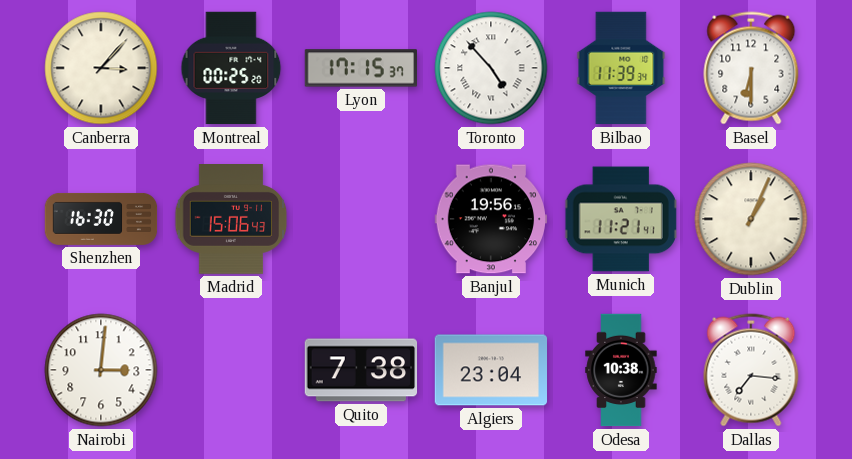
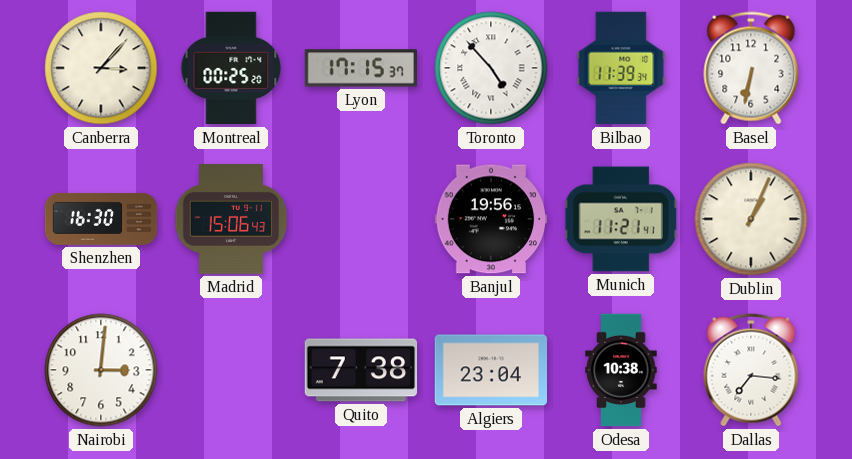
Basel: 6:30 -> 6:32
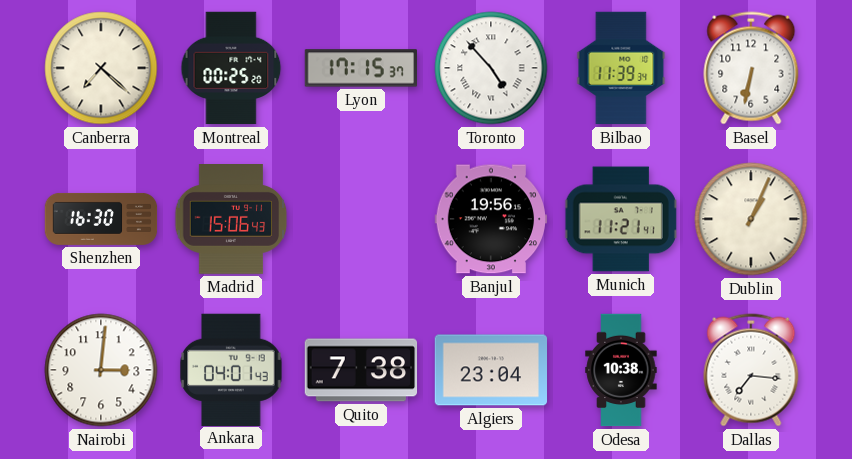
Canberra: 3:07 -> 7:22
Ankara: none -> 04:01
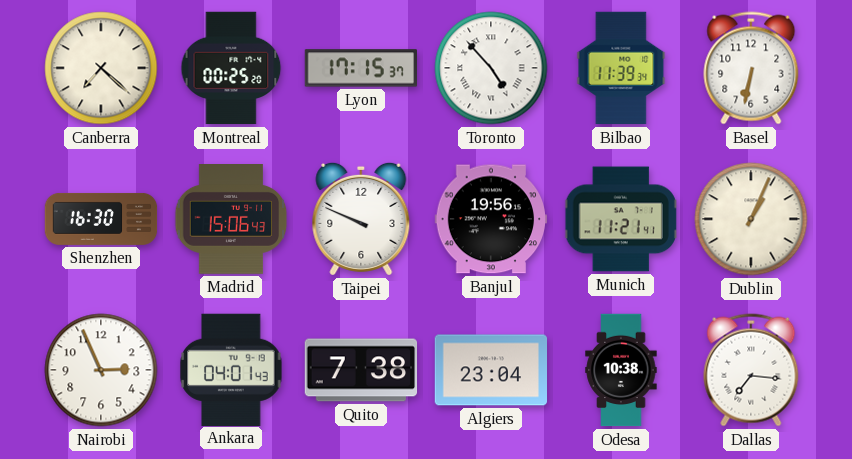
Taipei: none -> 9:49
Nairobi: 3:01 -> 2:56
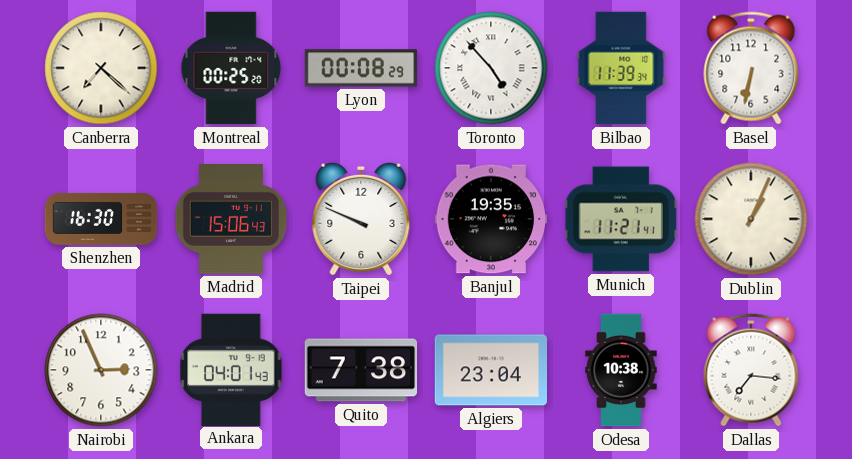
Lyon: 17:15 -> 00:08
Banjul: 19:56 -> 19:35
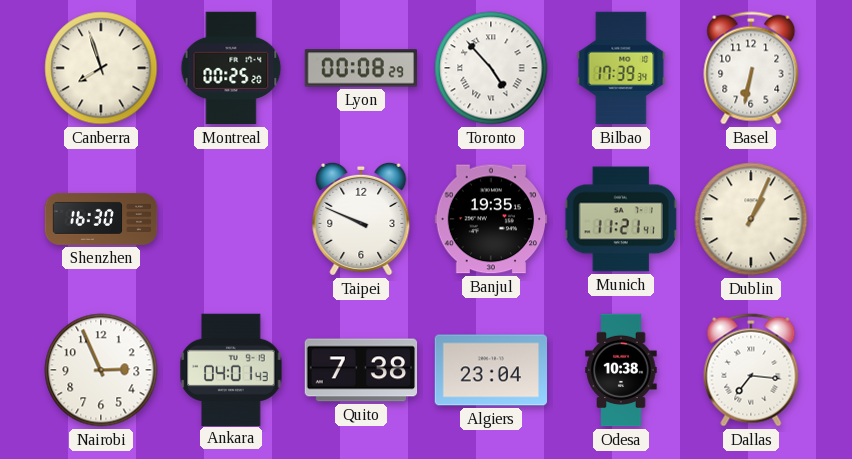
Canberra: 7:22 -> 7:57
Bilbao: 11:39 -> 17:39
Madrid: 15:06 -> none
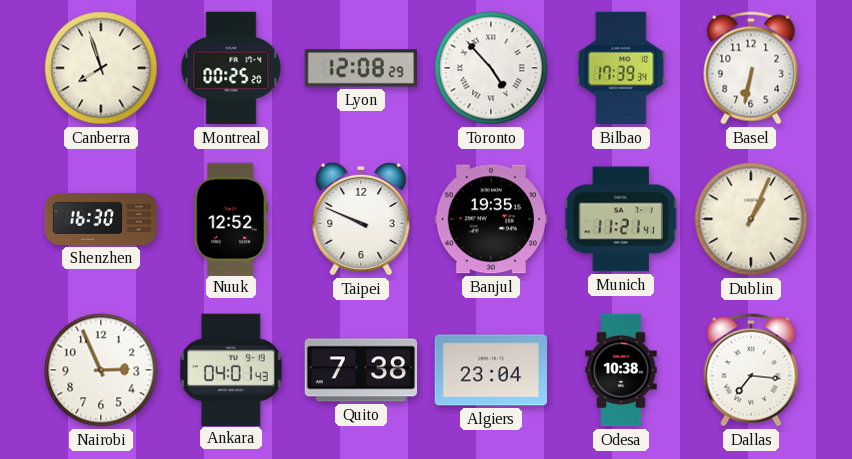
Lyon: 00:08 -> 12:08
Nuuk: none -> 12:52
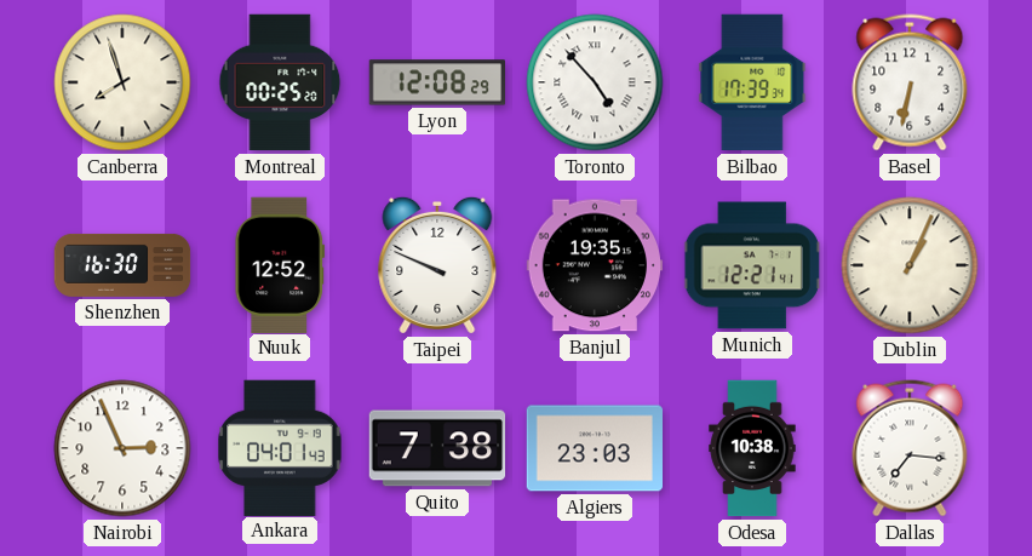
Munich: 11:21 -> 12:21
Algiers: 23:04 -> 23:03
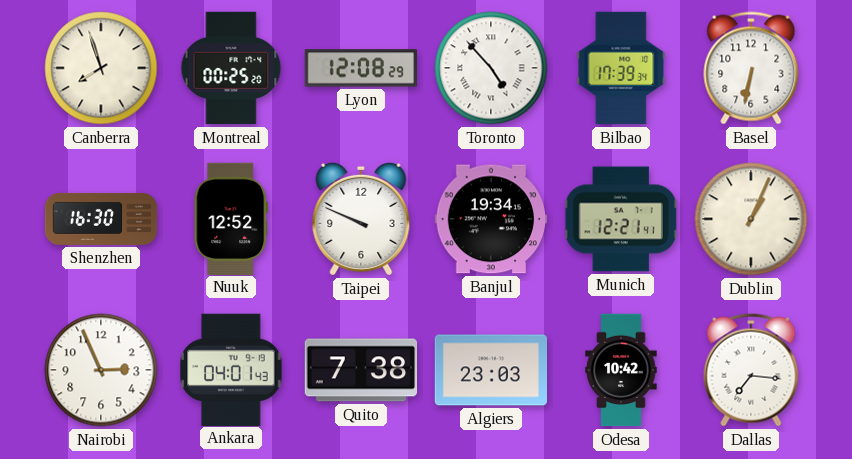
Banjul: 19:35 -> 19:34
Odesa: 10:38 -> 10:42
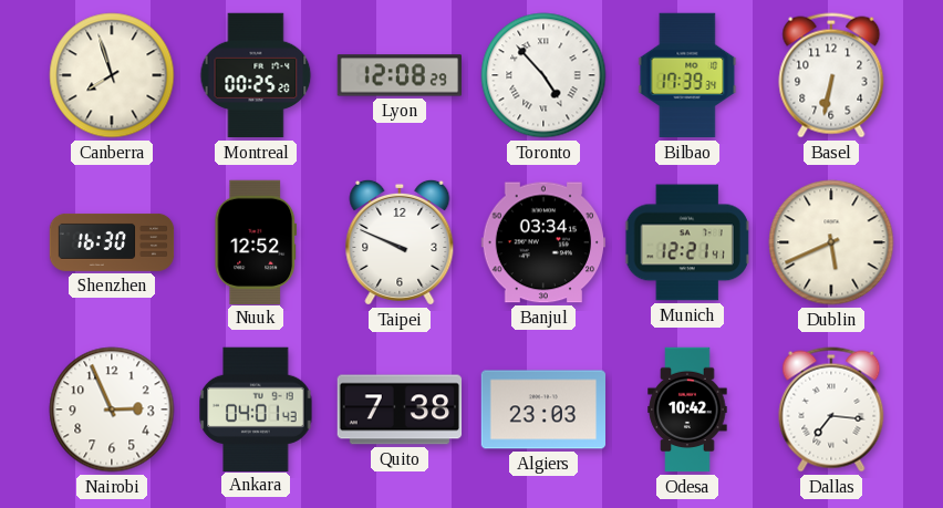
Banjul: 19:34 -> 03:34
Dublin: 1:04 -> 5:41
